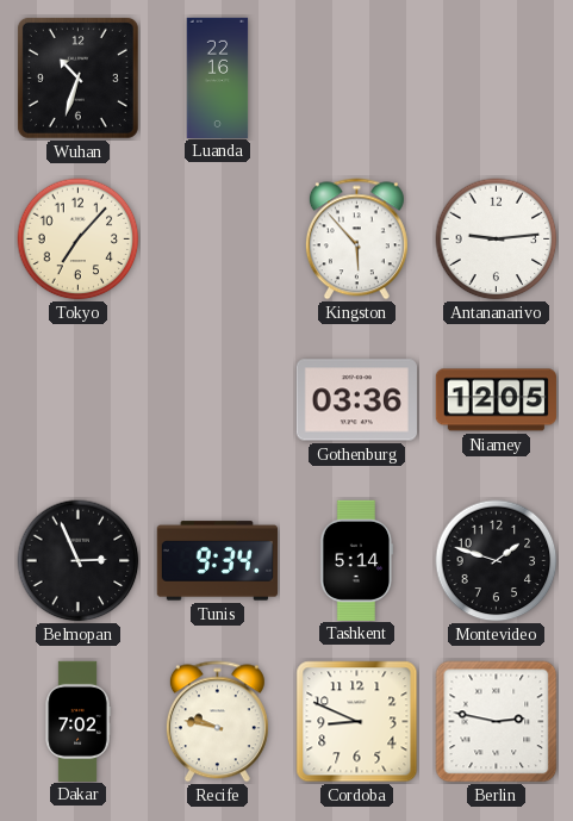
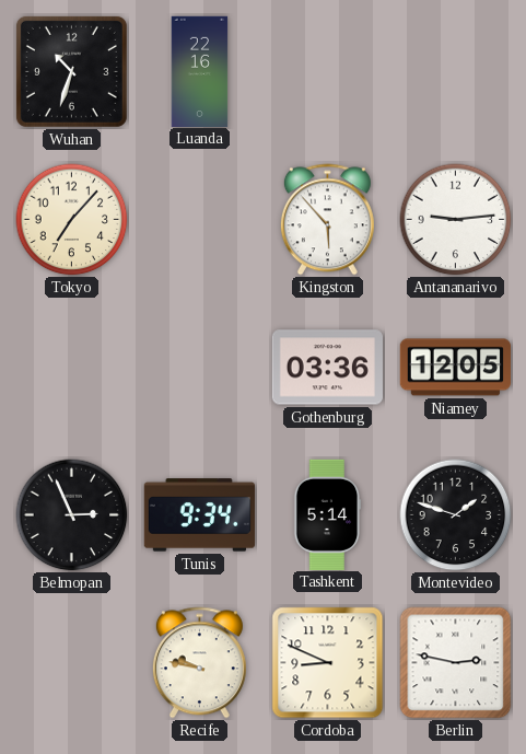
Dakar: 7:02 -> none
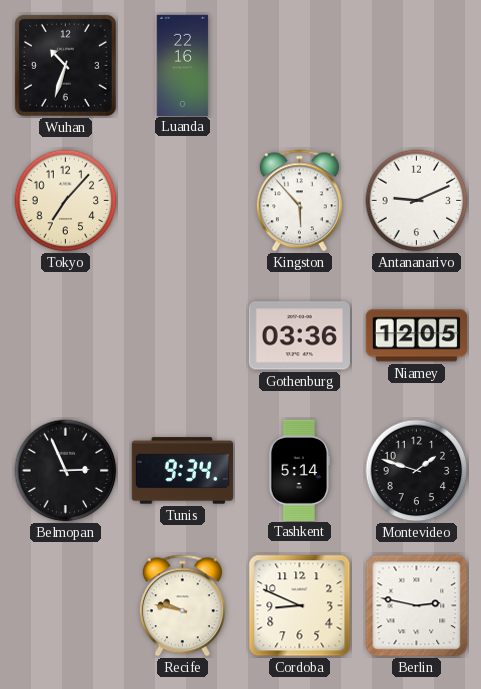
Antananarivo: 9:14 -> 9:11
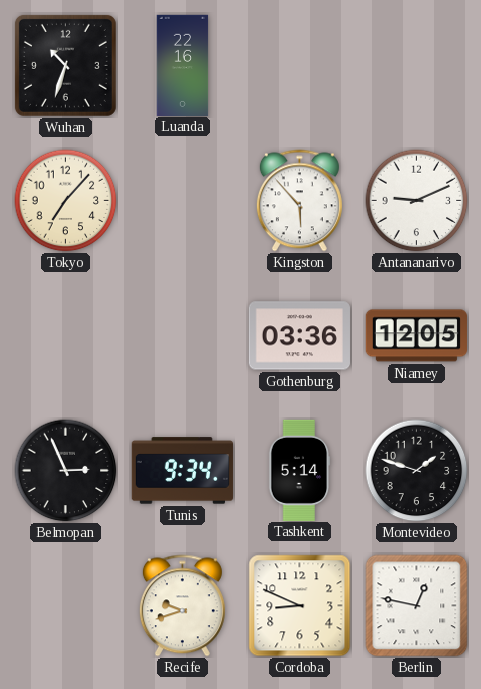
Recife: 9:47 -> 9:42
Berlin: 2:47 -> 12:47
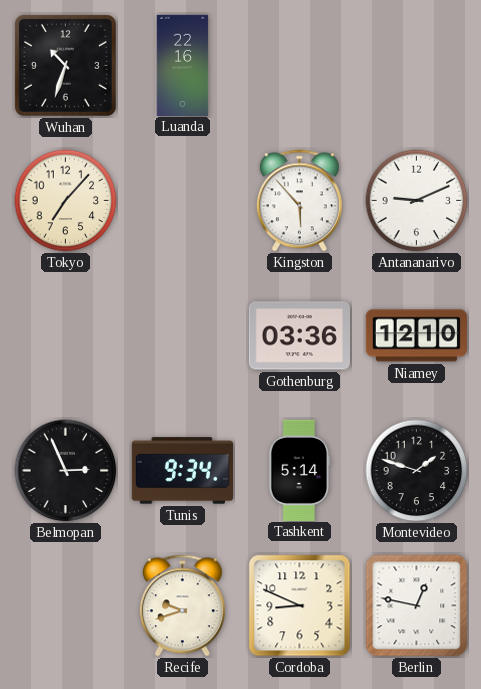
Niamey: 12:05 -> 12:10
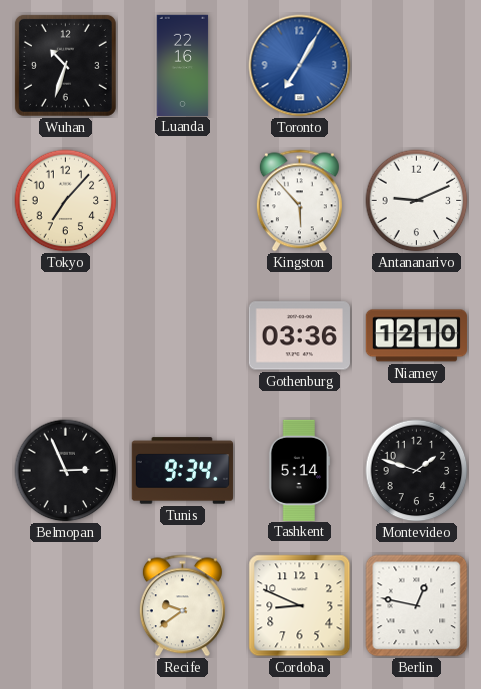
Toronto: none -> 7:05
Recife: 9:42 -> 9:39
